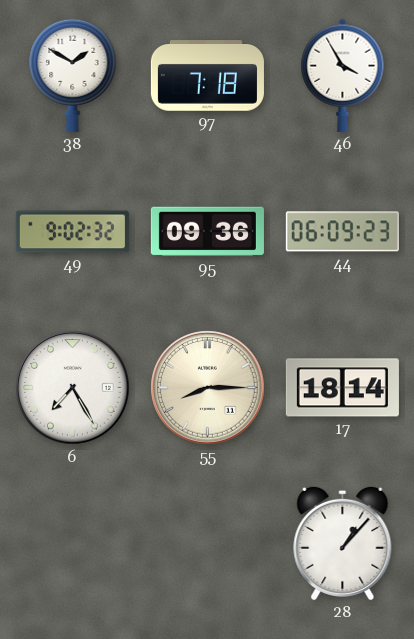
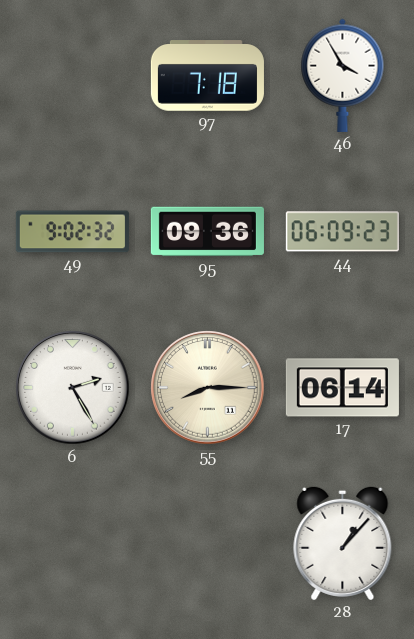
38: 1:50 -> none
6: 7:25 -> 2:25
17: 18:14 -> 06:14
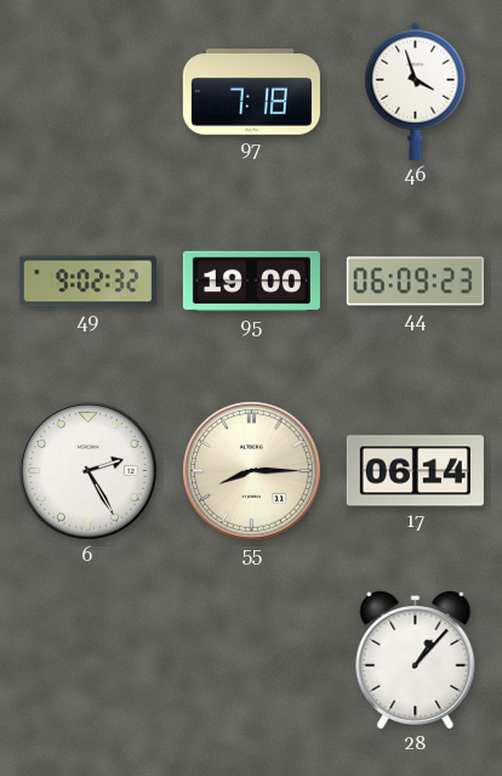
46: 3:55 -> 3:57
95: 09:36 -> 19:00
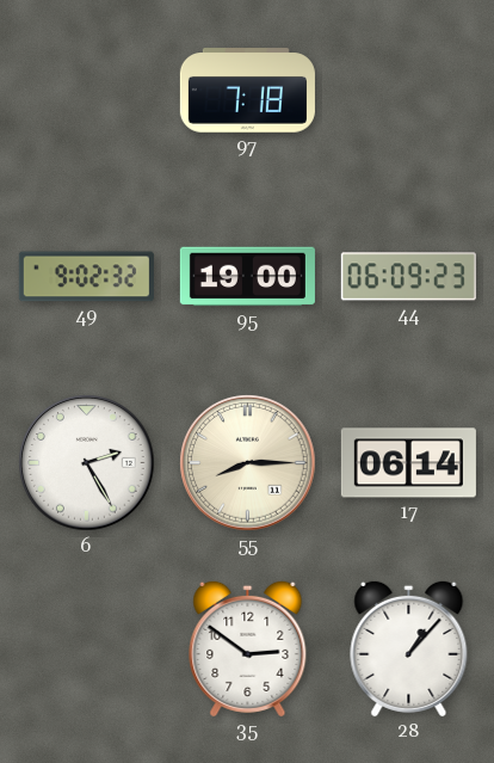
46: 3:57 -> none
35: none -> 2:51
